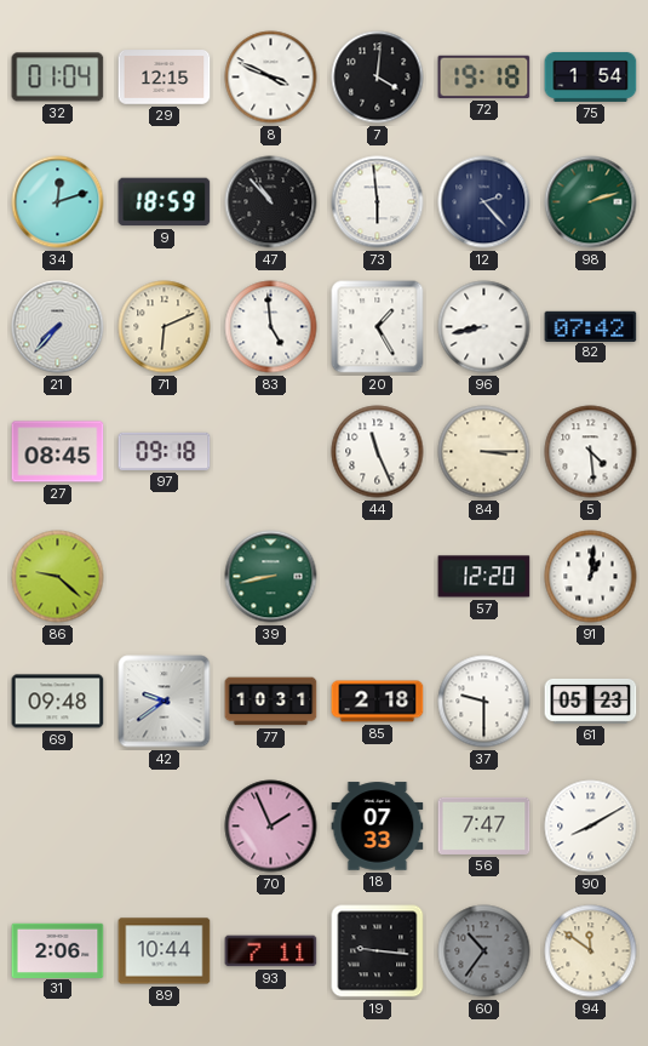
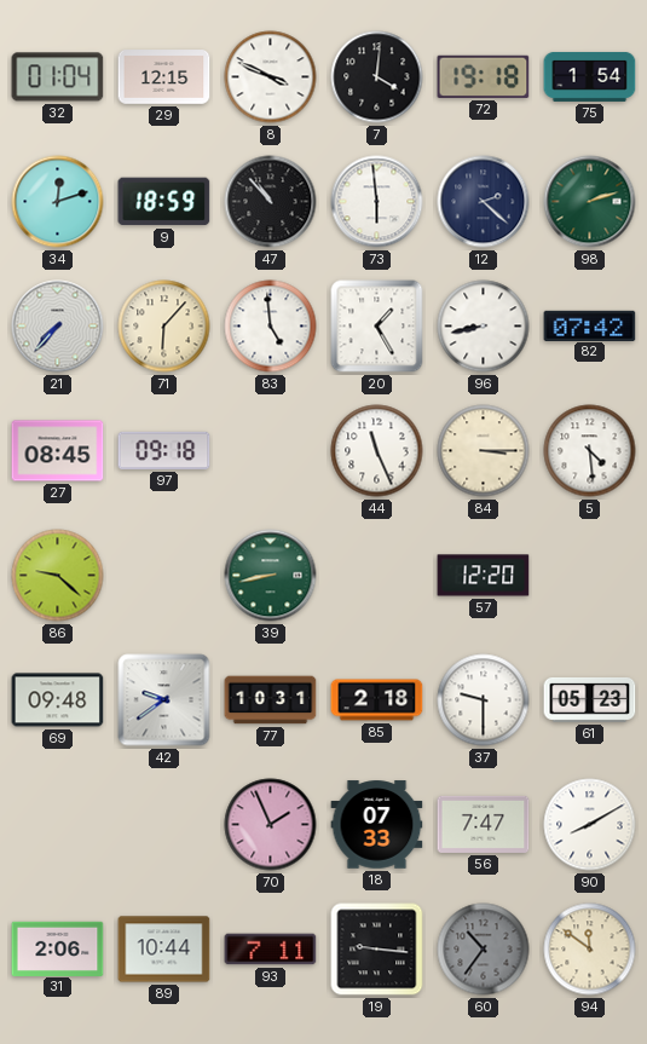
12: 2:23 -> 2:22
71: 6:11 -> 6:07
91: 1:01 -> none
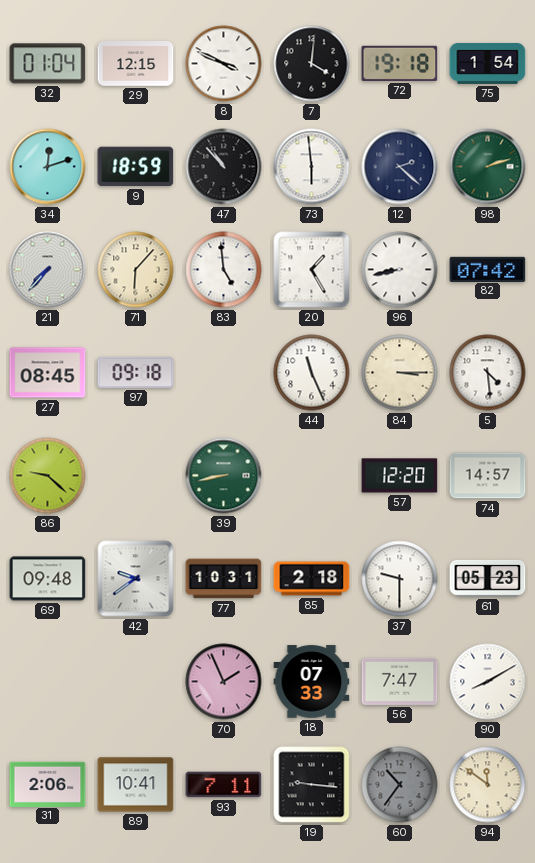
74: none -> 14:57
89: 10:44 -> 10:41
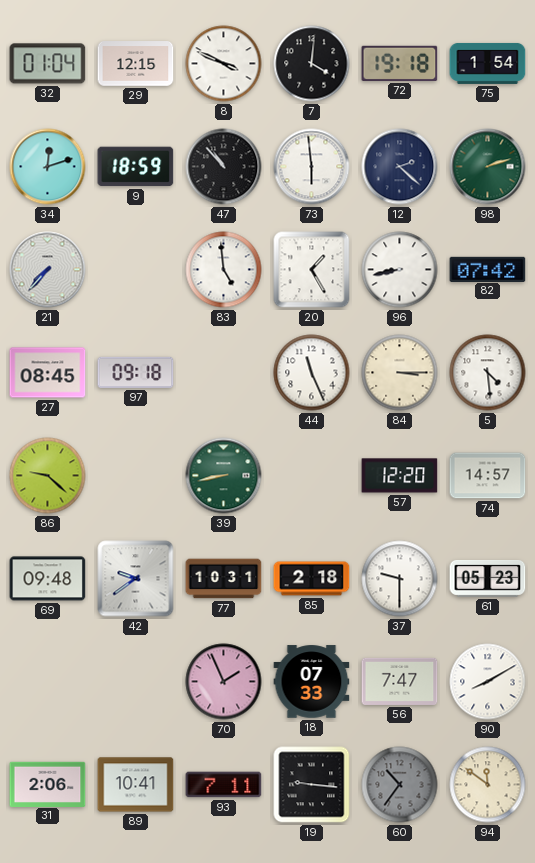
71: 6:07 -> none
